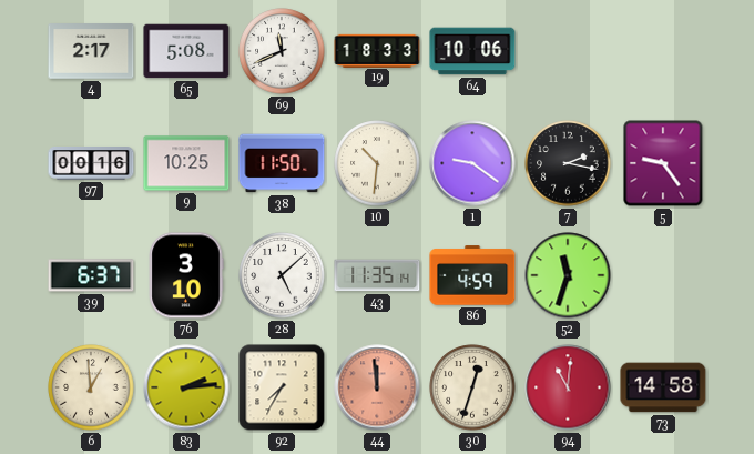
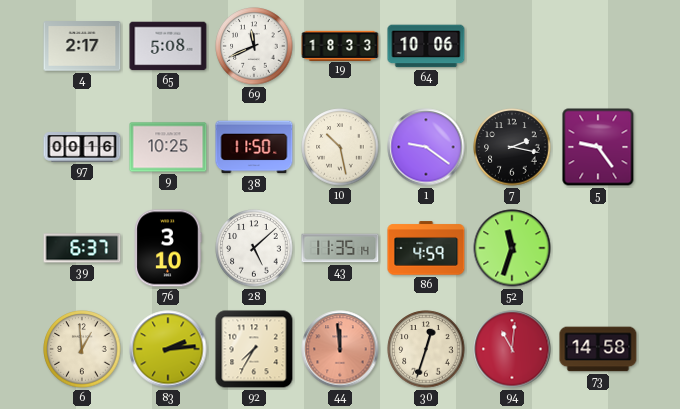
10: 10:31 -> 10:28
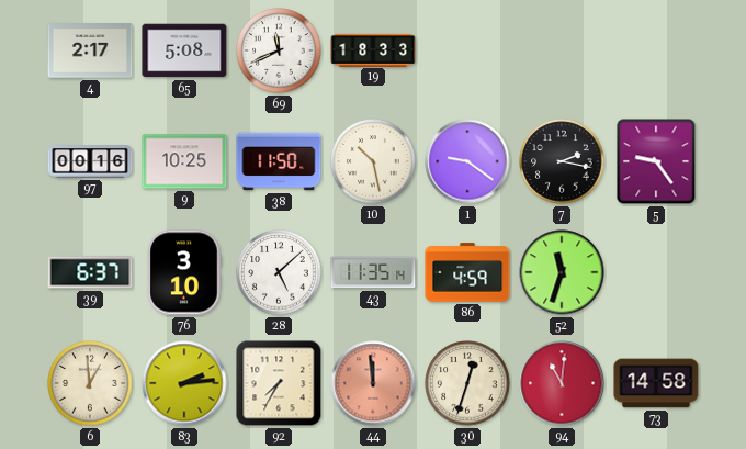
64: 10:06 -> none
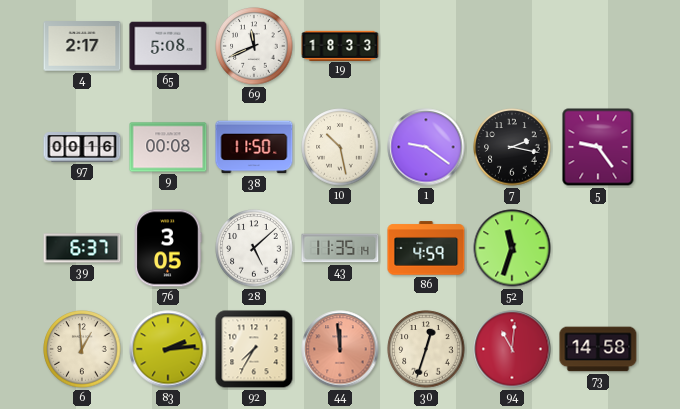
9: 10:25 -> 00:08
76: 3:10 -> 3:05
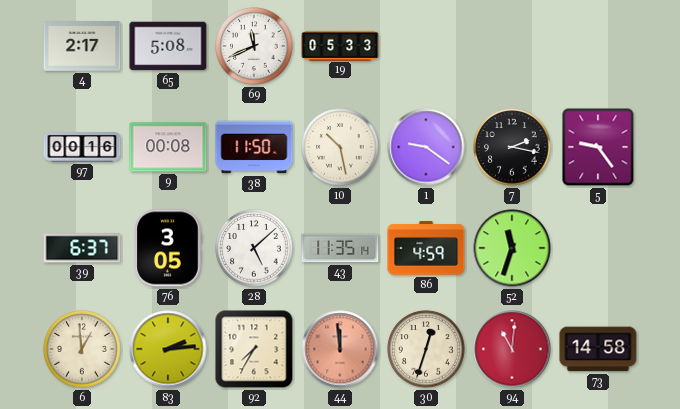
19: 18:33 -> 05:33
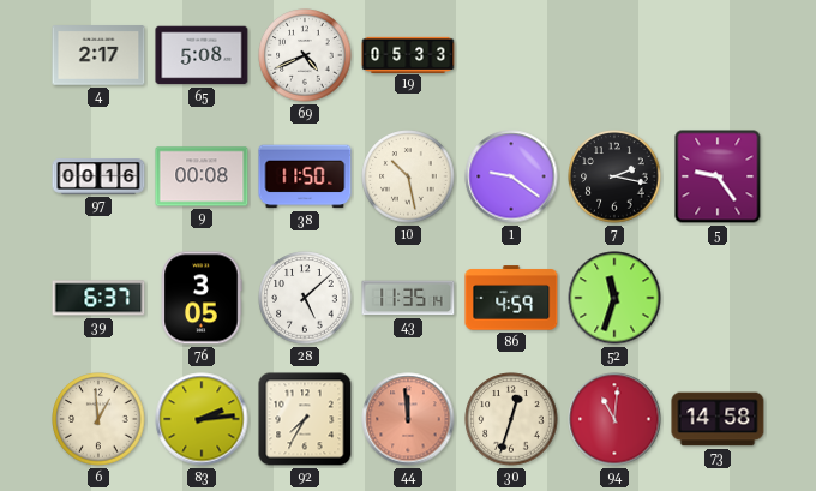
69: 11:41 -> 4:41
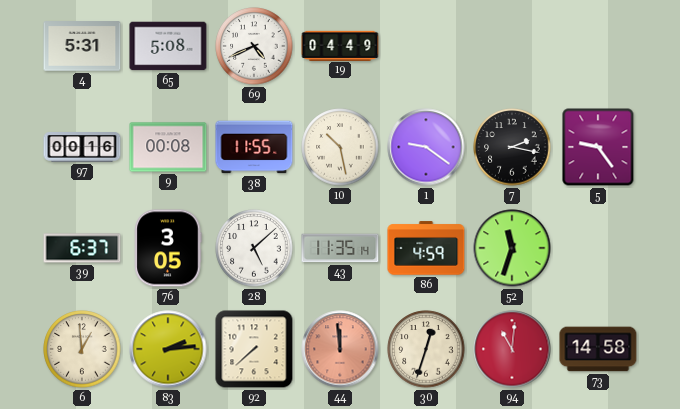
4: 2:17 -> 5:31
19: 05:33 -> 04:49
38: 11:50 -> 11:55
92: 7:35 -> 7:38
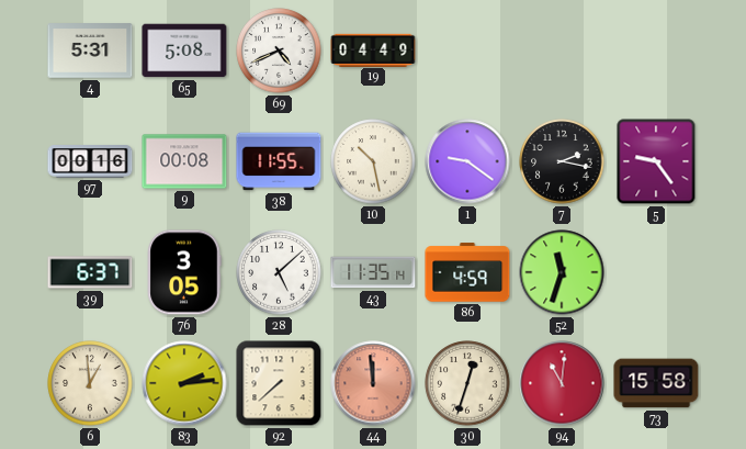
73: 14:58 -> 15:58
